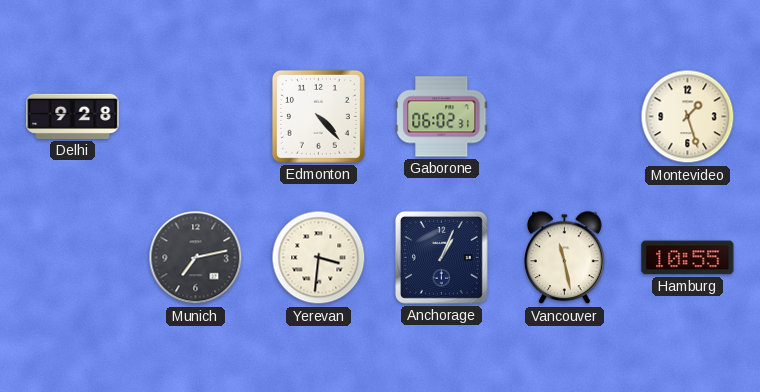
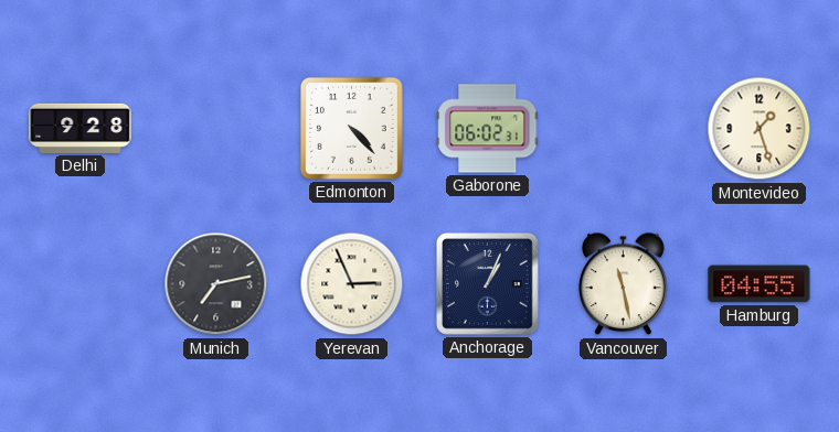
Yerevan: 3:31 -> 2:56
Hamburg: 10:55 -> 04:55
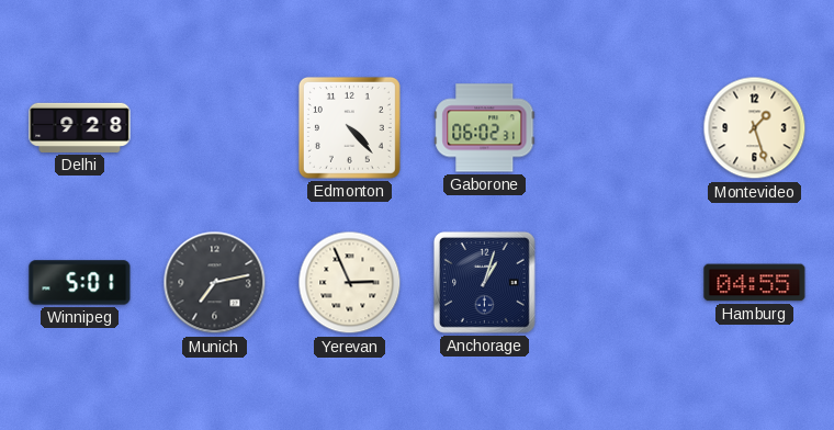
Winnipeg: none -> 5:01
Anchorage: 1:04 -> 1:03
Vancouver: 11:28 -> none
